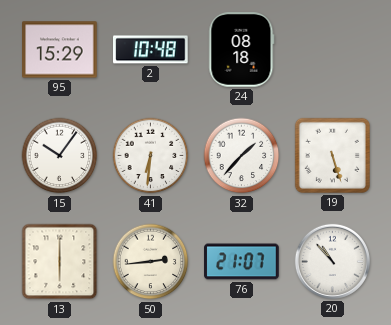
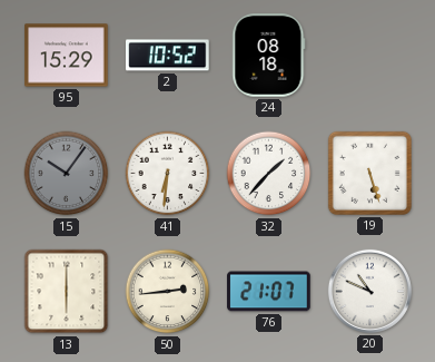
2: 10:48 -> 10:52
15 dial: white -> grey
20: 10:53 -> 10:49
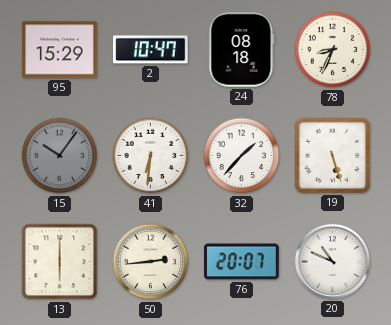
2: 10:52 -> 10:47
78: none -> 8:34
76: 21:07 -> 20:07
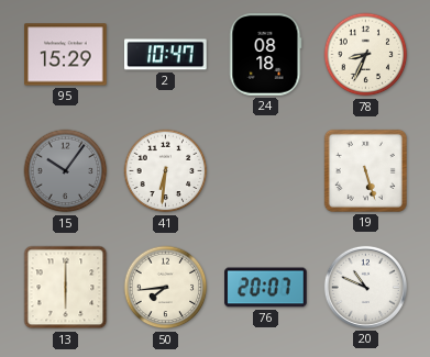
32: 1:37 -> none
50: 2:44 -> 7:44
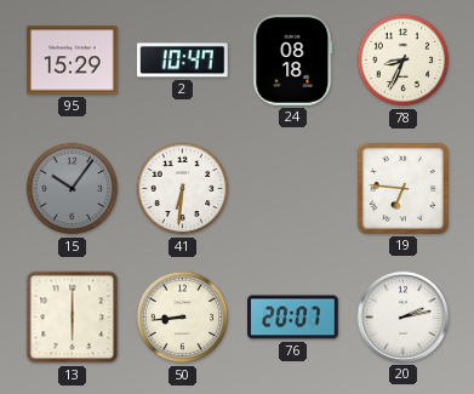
19: 5:27 -> 6:46
50: 7:44 -> 8:44
20: 10:49 -> 2:13
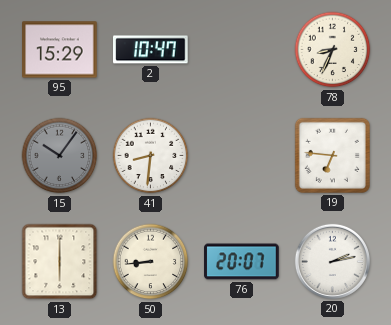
24: 08:18 -> none
41: 6:31 -> 8:31
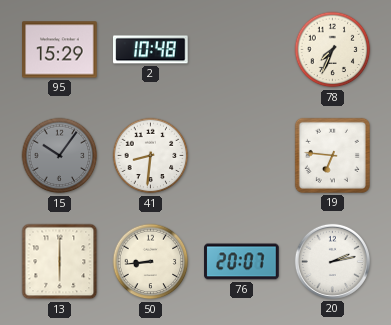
2: 10:47 -> 10:48
78: 8:34 -> 7:34
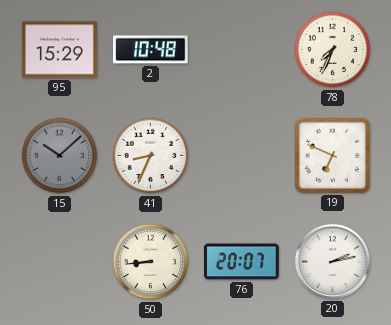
15: 10:06 -> 10:08
41: 8:31 -> 8:34
19: 6:46 -> 6:49
13: 6:00 -> none
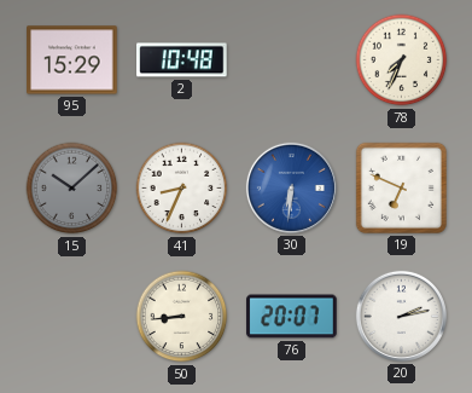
30: none -> 6:31
